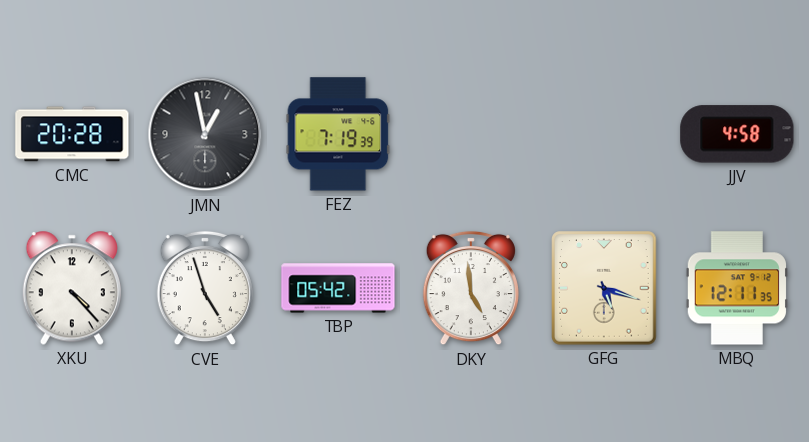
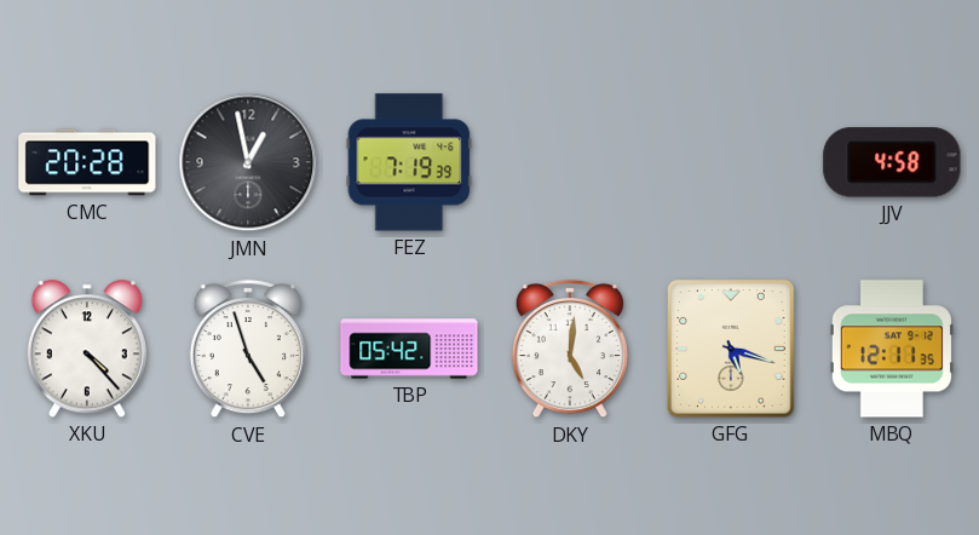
DKY: 4:59 -> 5:01
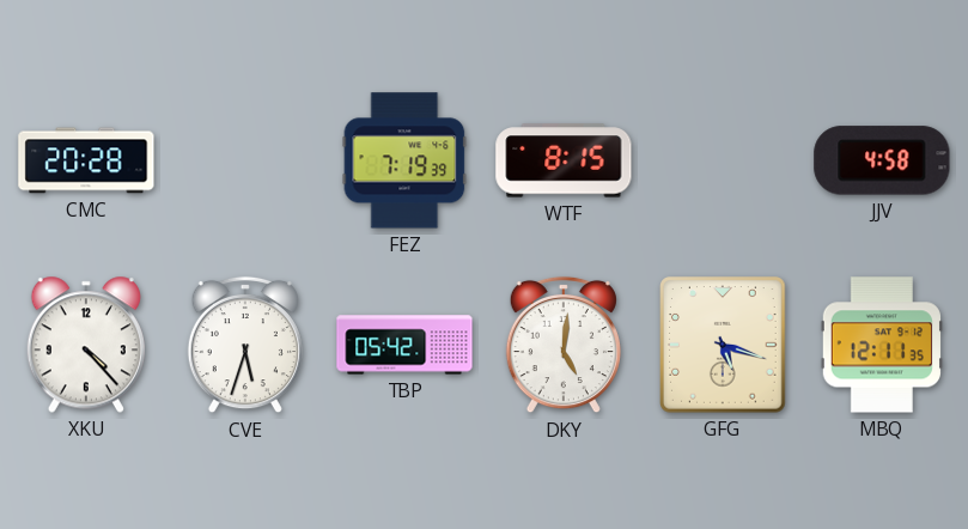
JMN: 12:58 -> none
WTF: none -> 8:15
CVE: 4:57 -> 5:33
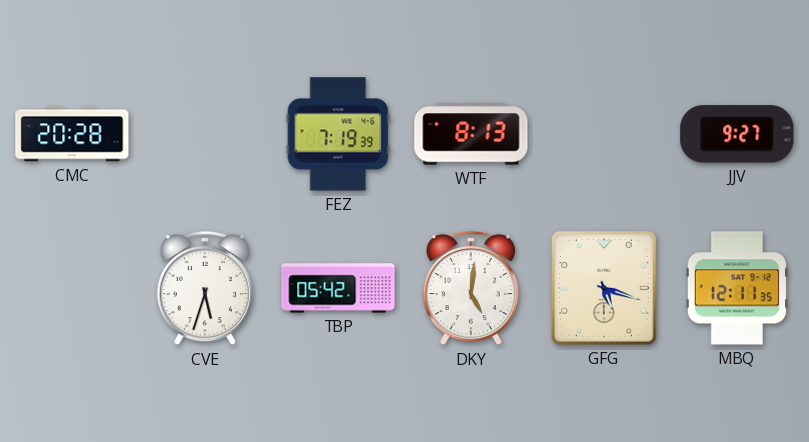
WTF: 8:15 -> 8:13
JJV: 4:58 -> 9:27
XKU: 4:23 -> none
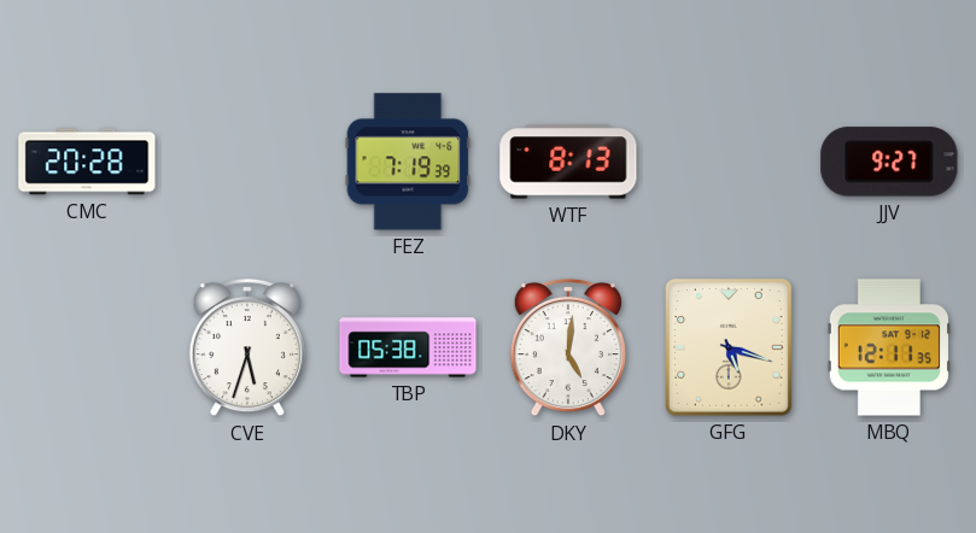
TBP: 05:42 -> 05:38
